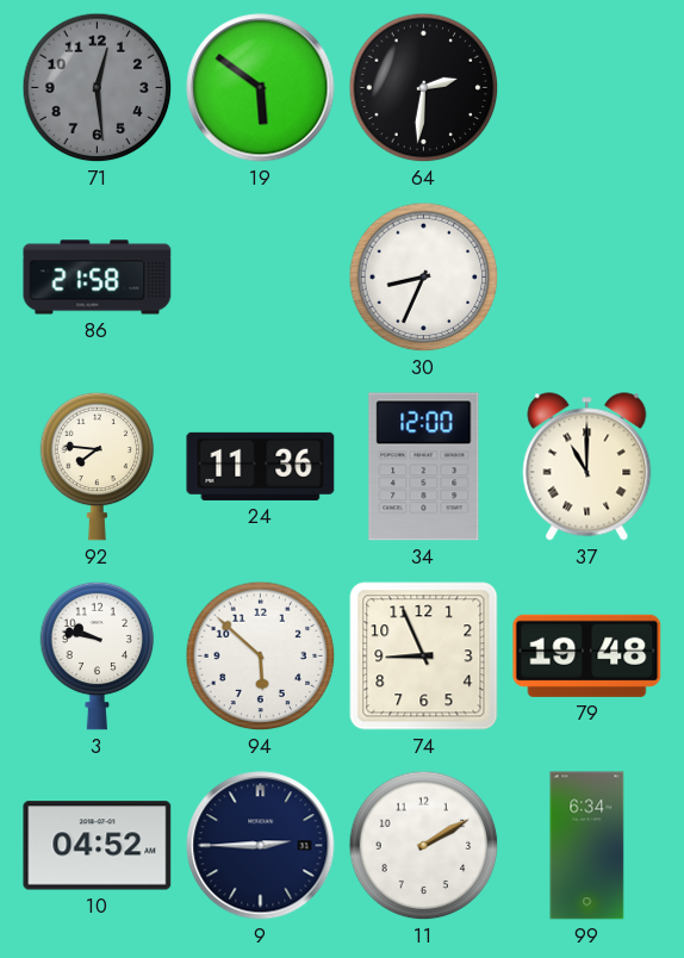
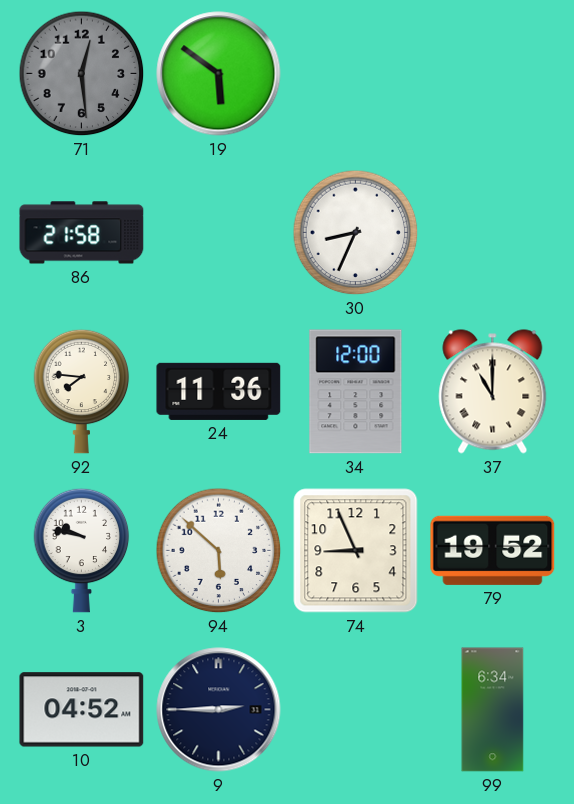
64: 2:31 -> none
79: 19:48 -> 19:52
11: 2:10 -> none
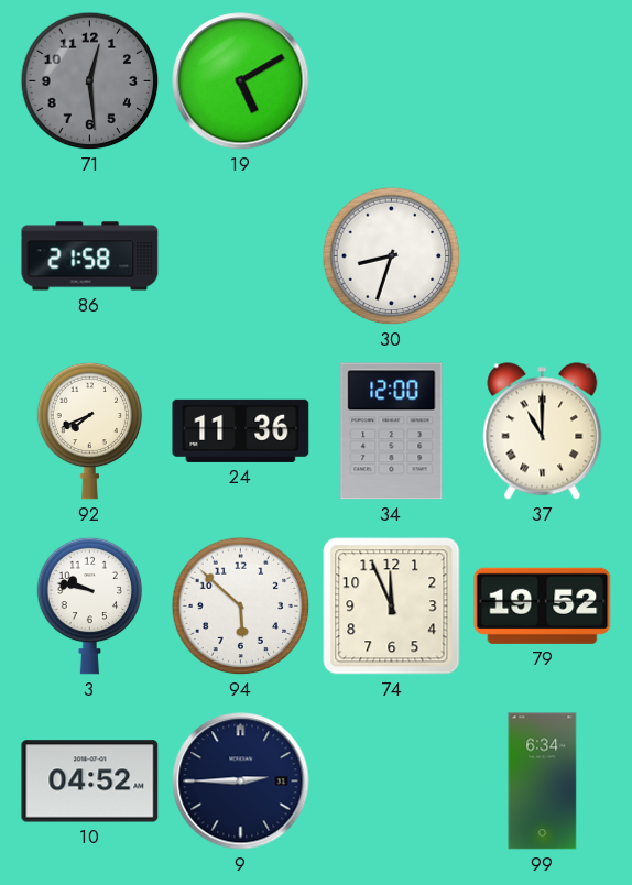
19: 5:51 -> 5:10
30: 8:34 -> 8:33
92: 7:46 -> 7:41
74: 8:56 -> 11:56
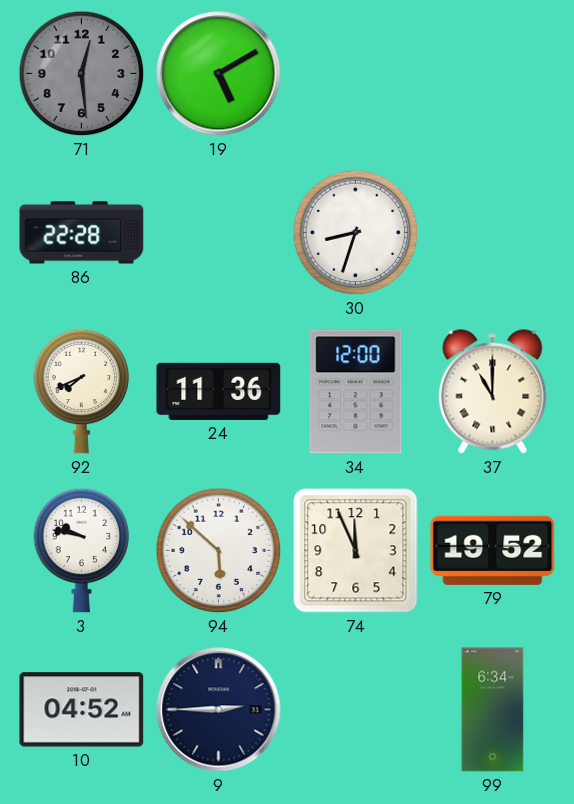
86: 21:58 -> 22:28
